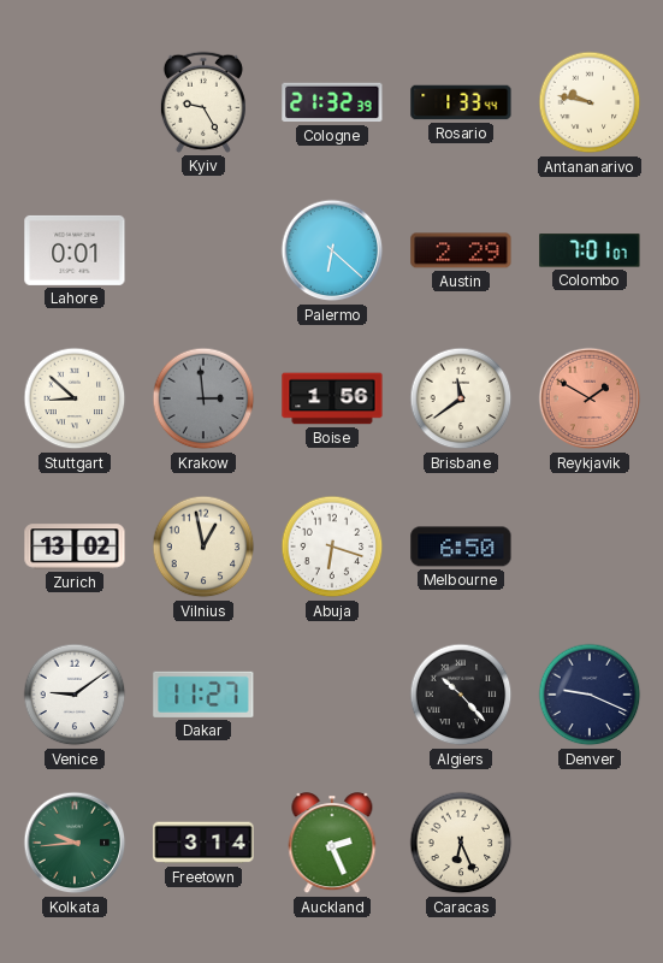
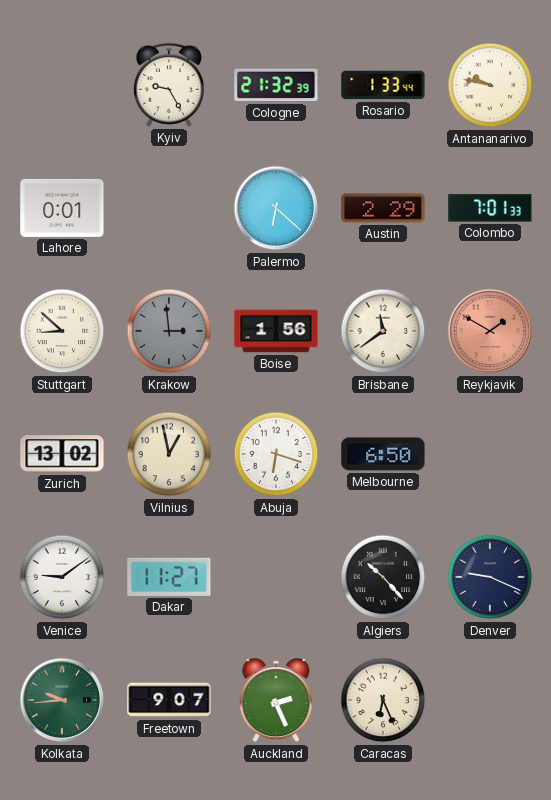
Colombo: 7:01:07 -> 7:01:33
Freetown: 3:14 -> 9:07
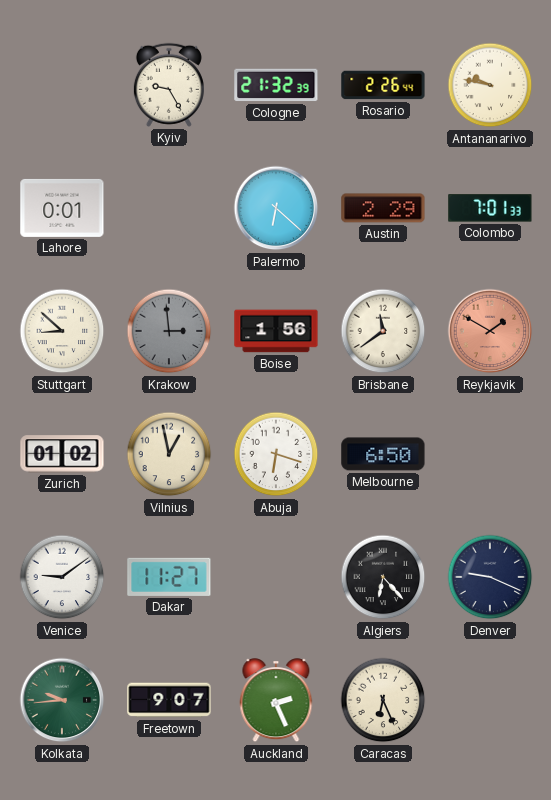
Rosario: 1:33 -> 2:26
Zurich: 13:02 -> 01:02
Algiers: 10:23 -> 6:23
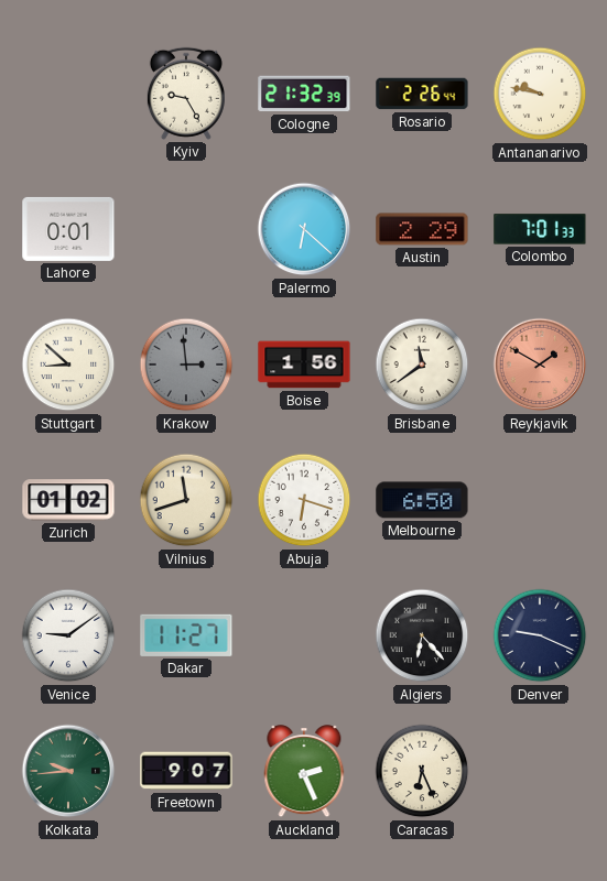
Vilnius: 12:58 -> 11:42
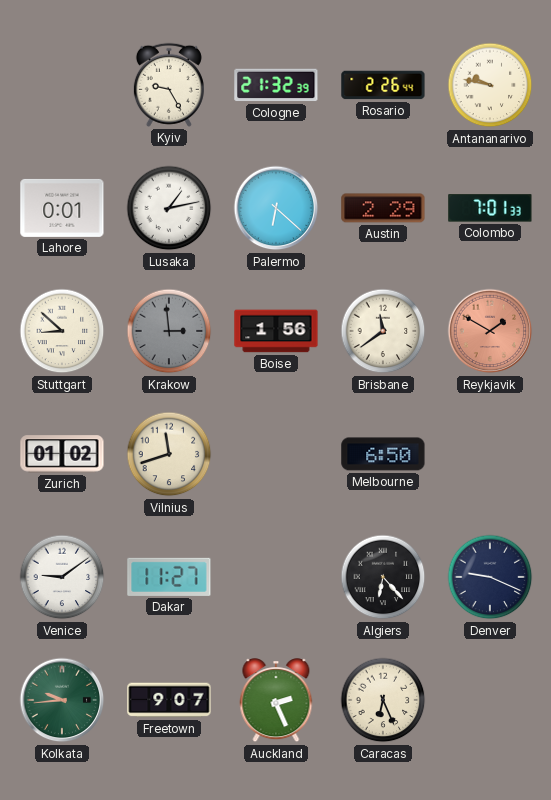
Lusaka: none -> 1:13
Abuja: 6:18 -> none
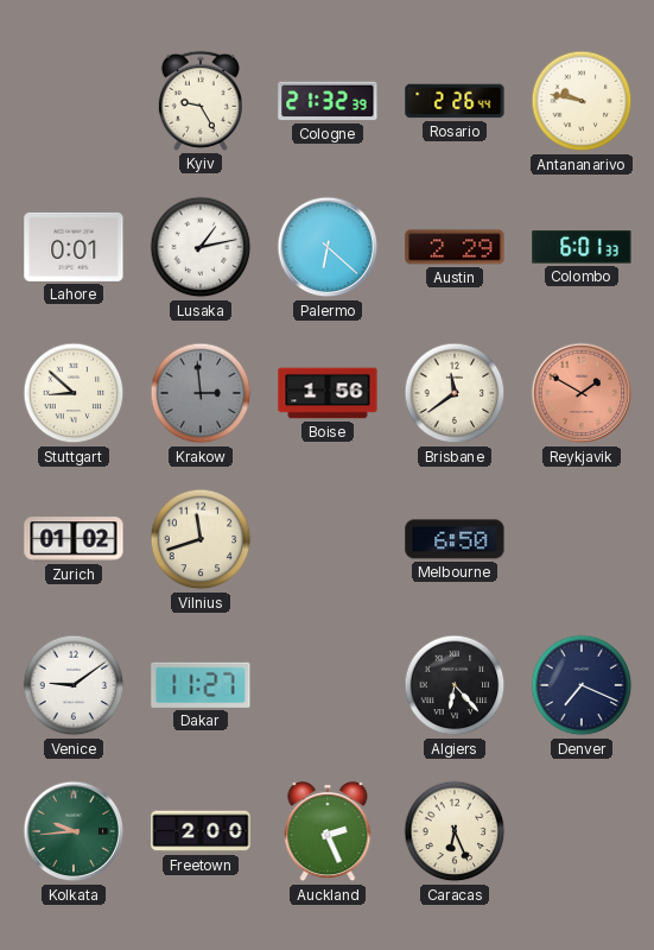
Colombo: 7:01 -> 6:01
Denver: 9:19 -> 7:19
Freetown: 9:07 -> 2:00
